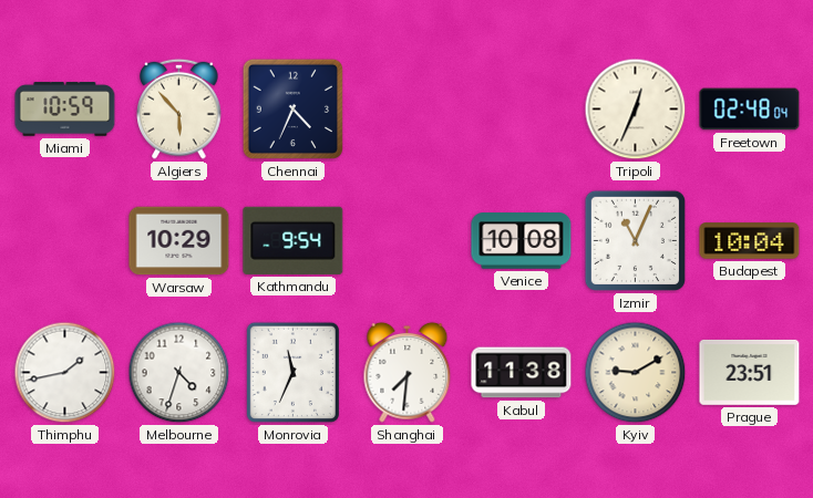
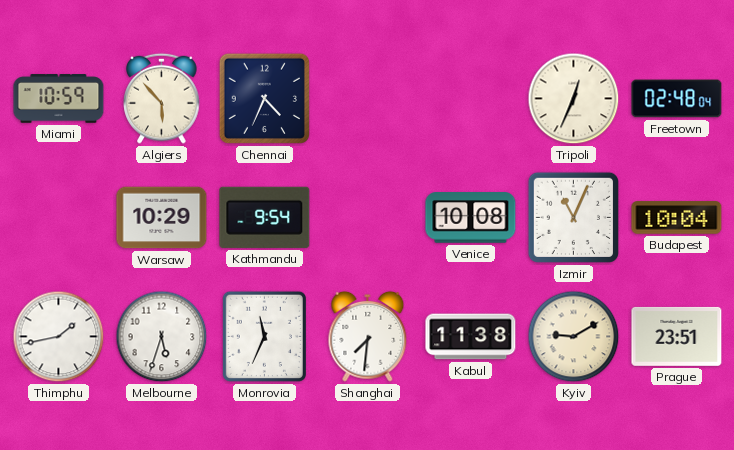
Melbourne: 4:33 -> 5:33
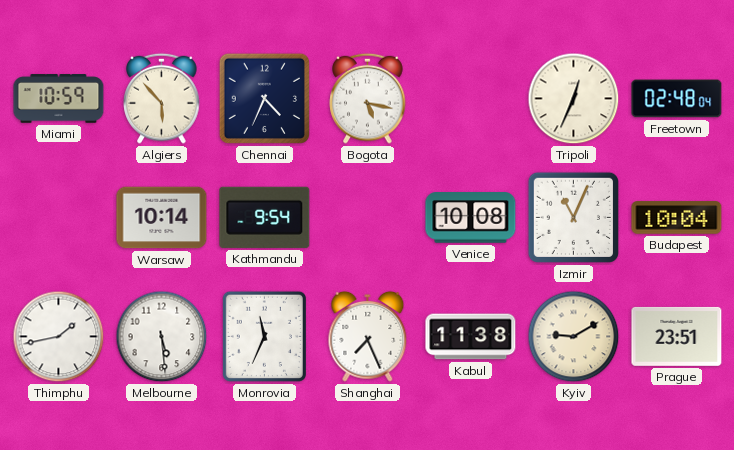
Bogota: none -> 5:17
Warsaw: 10:29 -> 10:14
Melbourne: 5:33 -> 5:29
Shanghai: 7:31 -> 7:26
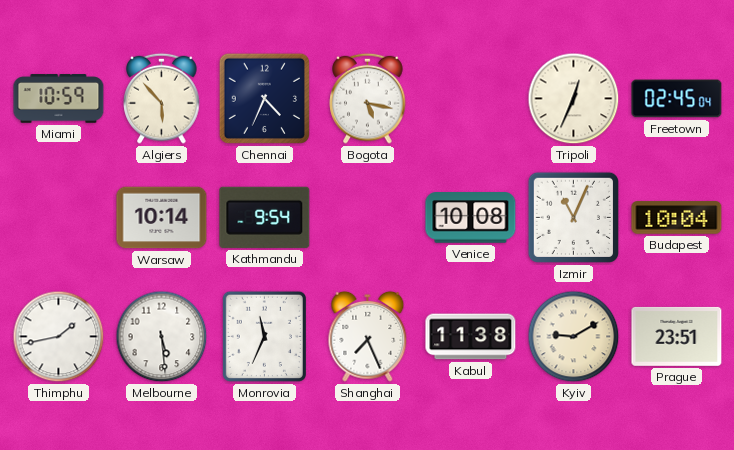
Freetown: 02:48 -> 02:45
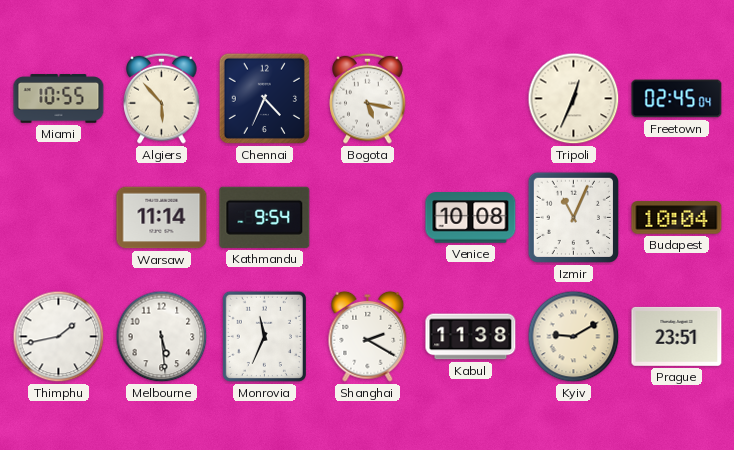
Miami: 10:59 -> 10:55
Warsaw: 10:14 -> 11:14
Shanghai: 7:26 -> 2:20
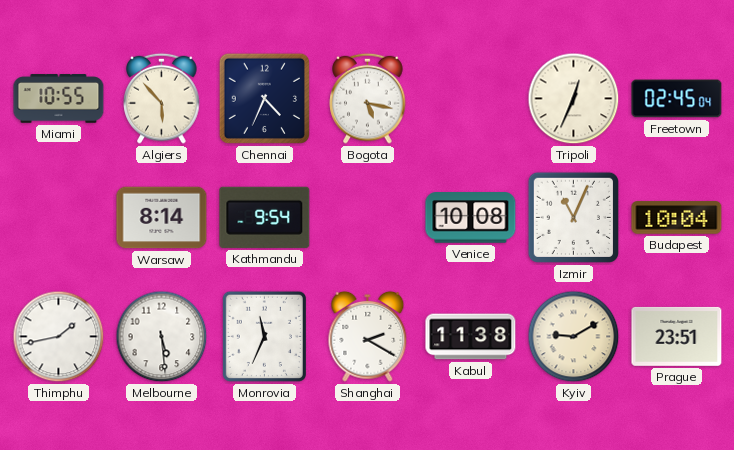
Warsaw: 11:14 -> 8:14
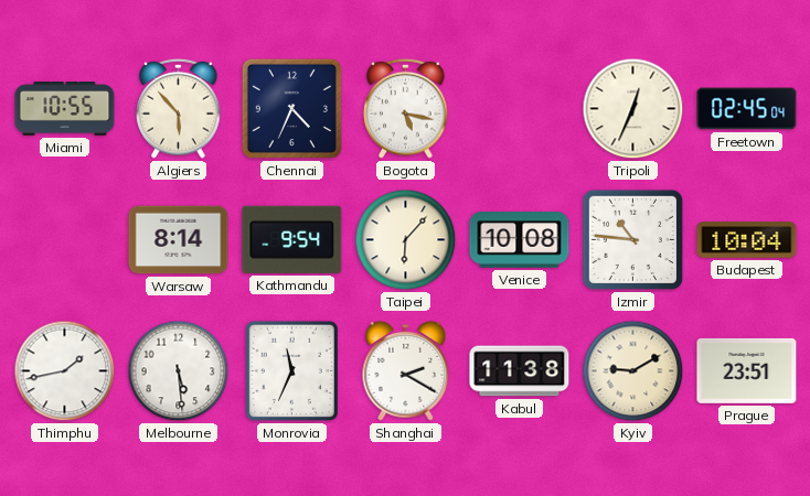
Taipei: none -> 6:07
Izmir: 11:04 -> 10:46
